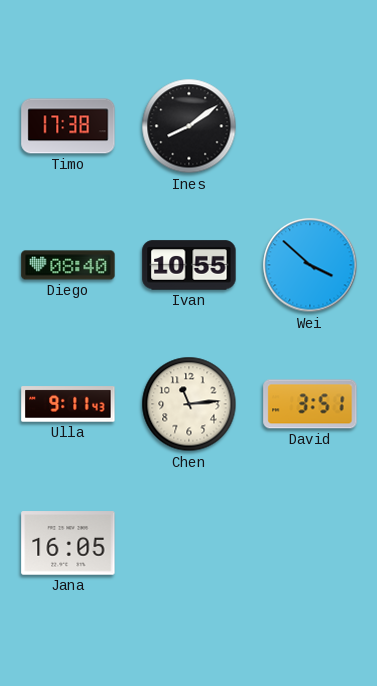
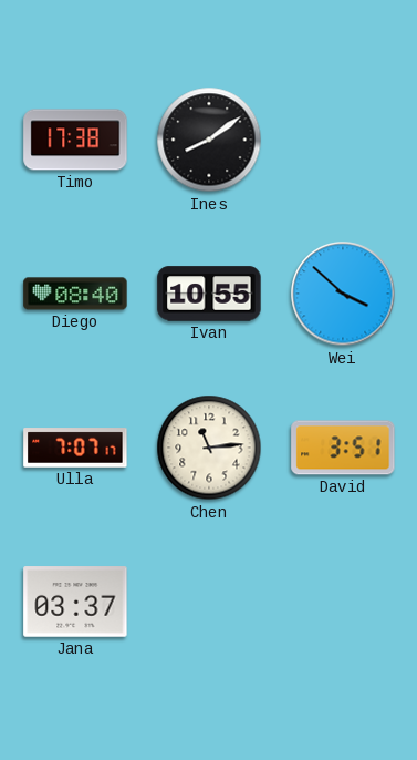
Ulla: 9:11 -> 7:07
Jana: 16:05 -> 03:37
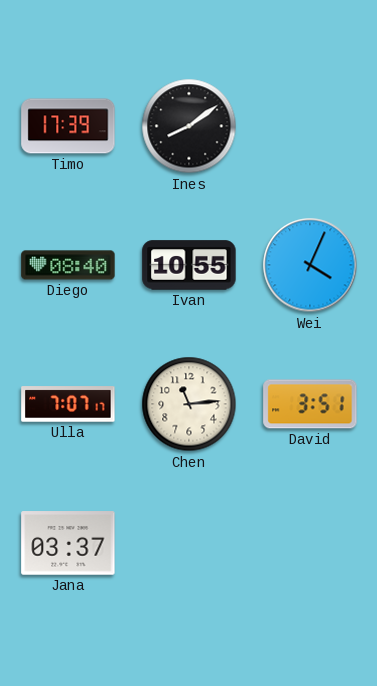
Timo: 17:38 -> 17:39
Wei: 3:52 -> 4:04
